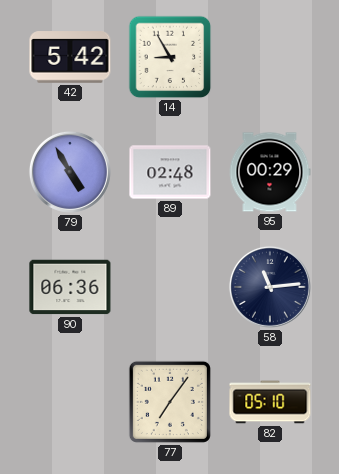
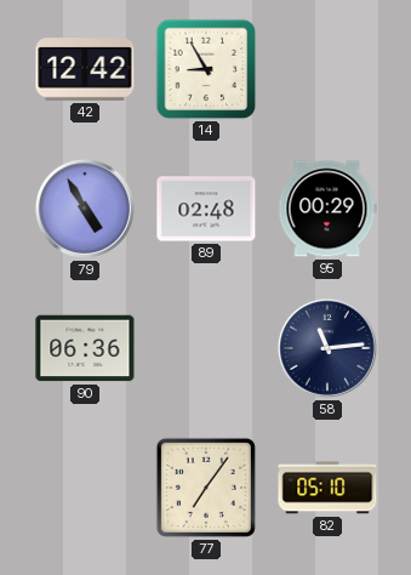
42: 5:42 -> 12:42
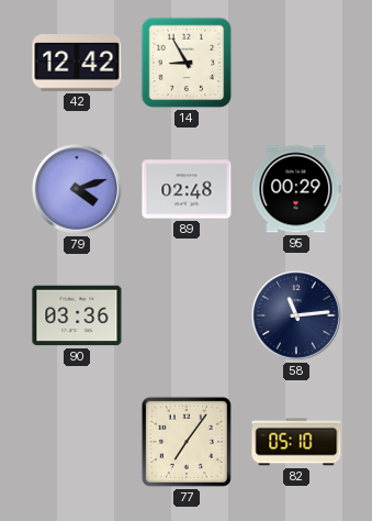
79: 4:55 -> 4:12
90: 06:36 -> 03:36
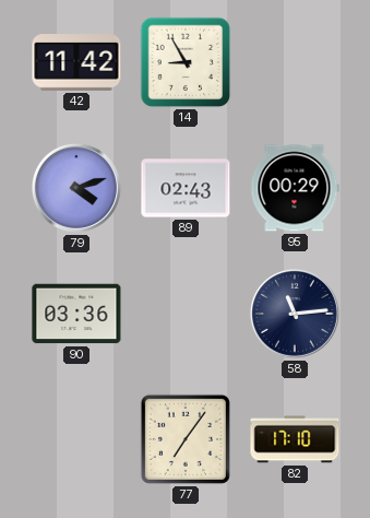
42: 12:42 -> 11:42
89: 02:48 -> 02:43
82: 05:10 -> 17:10
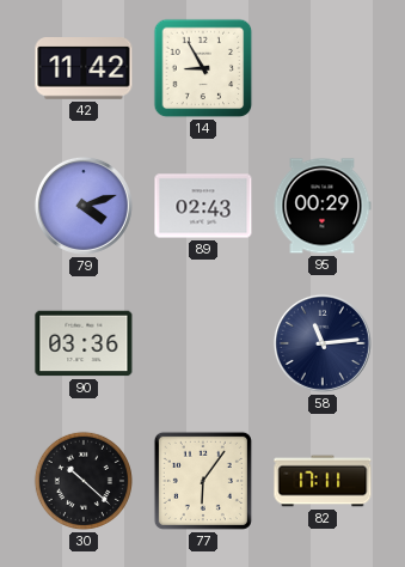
30: none -> 10:22
77: 7:06 -> 6:06
82: 17:10 -> 17:11
